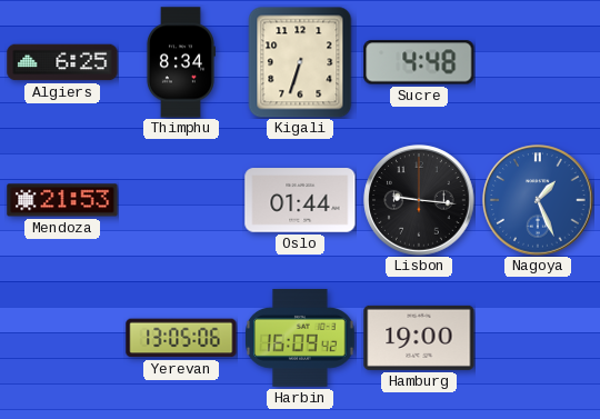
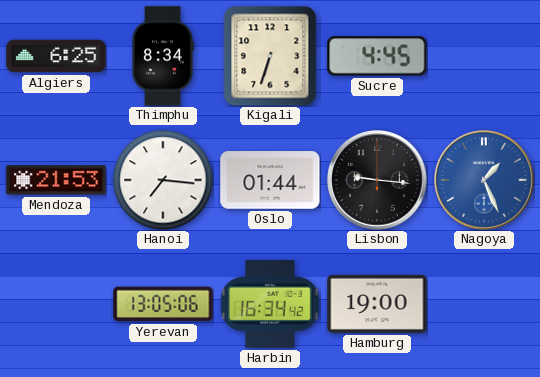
Sucre: 4:48 -> 4:45
Hanoi: none -> 7:16
Harbin: 16:09 -> 16:34
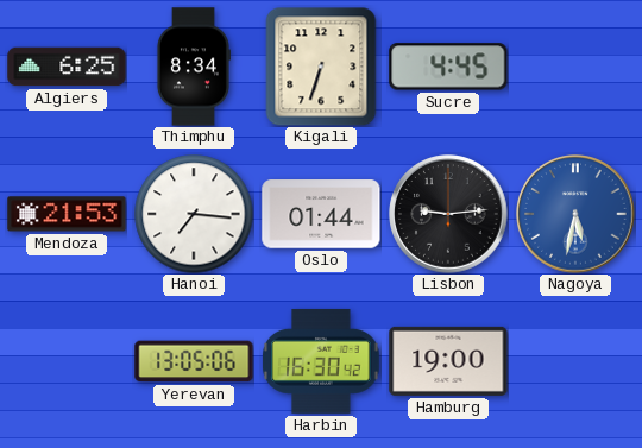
Lisbon: 9:16 -> 9:14
Nagoya: 1:26 -> 5:32
Harbin: 16:34 -> 16:30
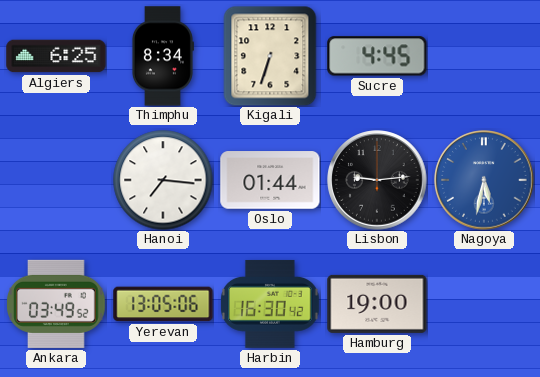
Mendoza: 21:53 -> none
Ankara: none -> 03:49
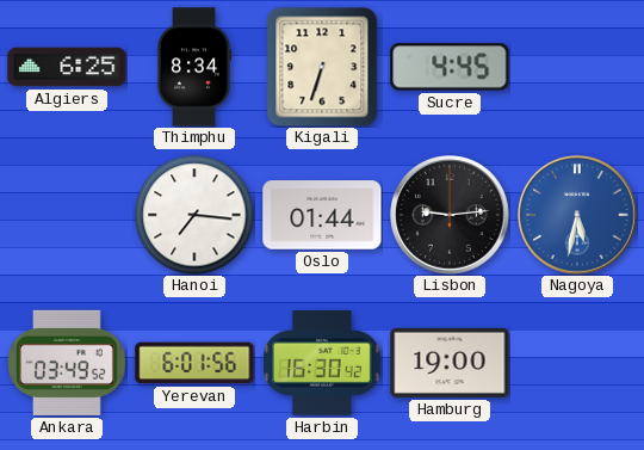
Yerevan: 13:05 -> 6:01
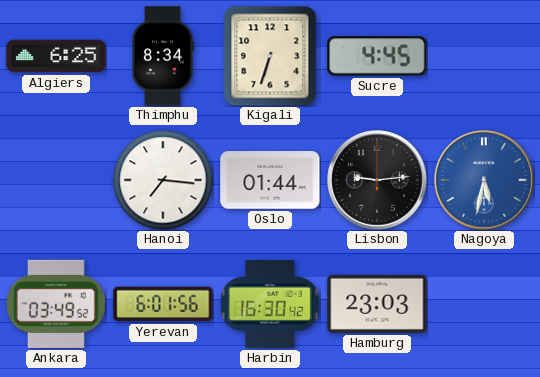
Hamburg: 19:00 -> 23:03
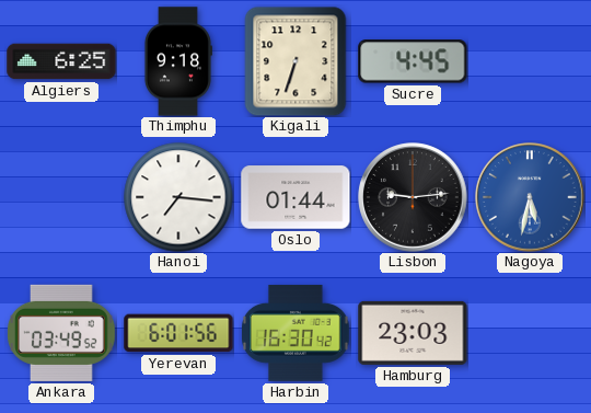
Thimphu: 8:34 -> 9:18
